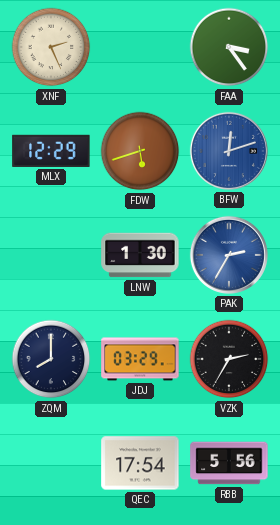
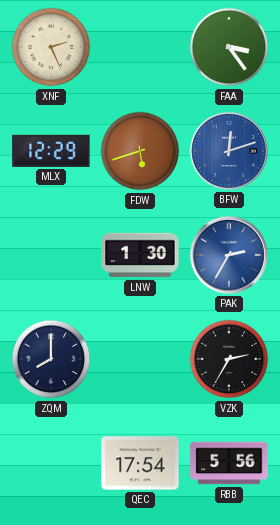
JDJ: 03:29 -> none
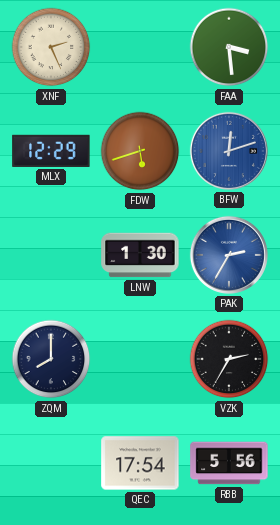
FAA: 3:24 -> 3:29
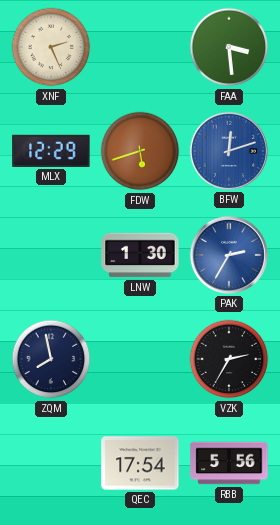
ZQM: 8:00 -> 7:58
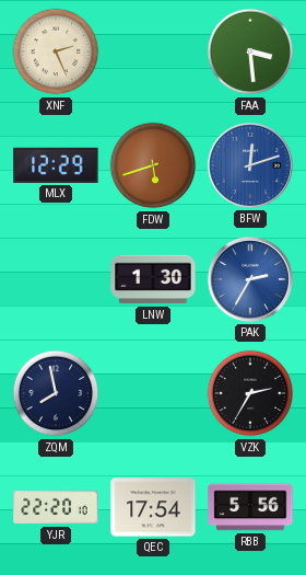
YJR: none -> 22:20
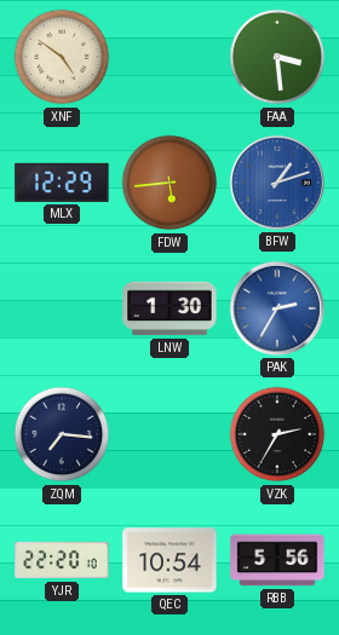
XNF: 2:26 -> 4:51
FDW: 5:42 -> 5:44
BFW: 12:12 -> 1:12
ZQM: 7:58 -> 7:16
QEC: 17:54 -> 10:54
